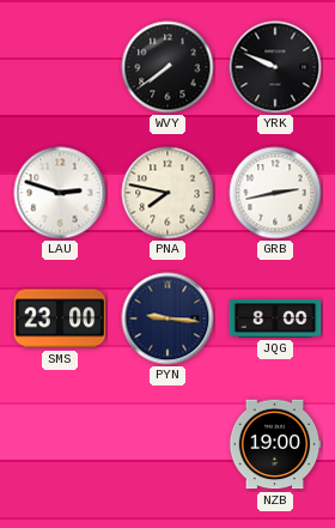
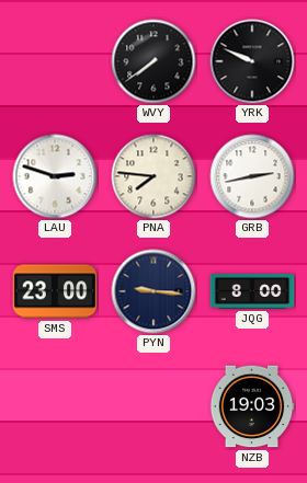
PNA: 7:47 -> 7:46
NZB: 19:00 -> 19:03
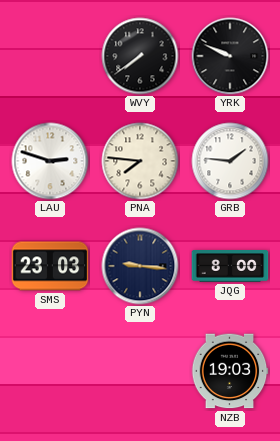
GRB: 2:43 -> 1:46
SMS: 23:00 -> 23:03
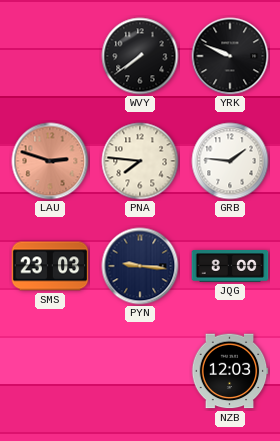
LAU dial: white -> salmon
NZB: 19:03 -> 12:03
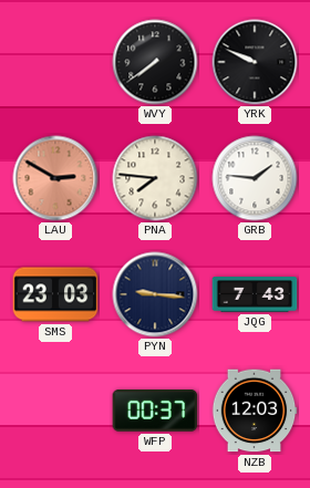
LAU: 2:48 -> 2:50
JQG: 8:00 -> 7:43
WFP: none -> 00:37
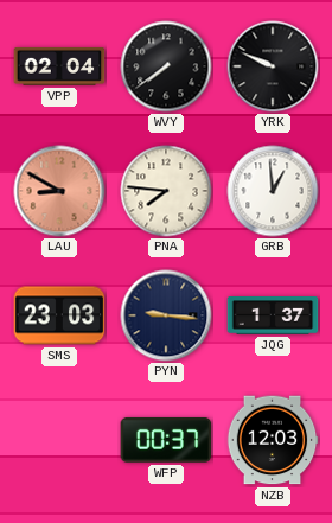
VPP: none -> 02:04
LAU: 2:50 -> 8:50
GRB: 1:46 -> 12:59
JQG: 7:43 -> 1:37
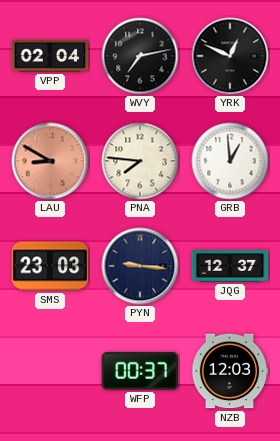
WVY: 7:39 -> 7:13
YRK: 9:49 -> 12:49
JQG: 1:37 -> 12:37
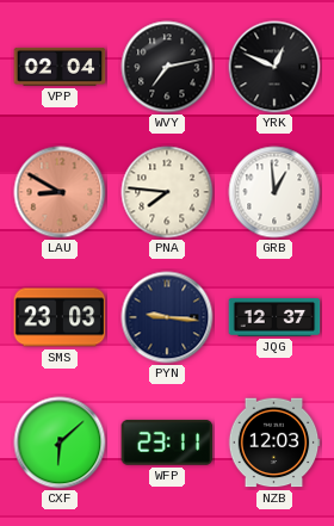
CXF: none -> 6:08
WFP: 00:37 -> 23:11
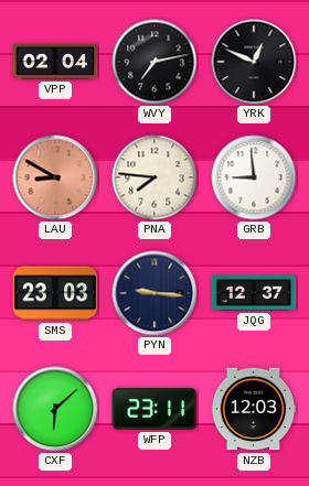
GRB: 12:59 -> 8:59
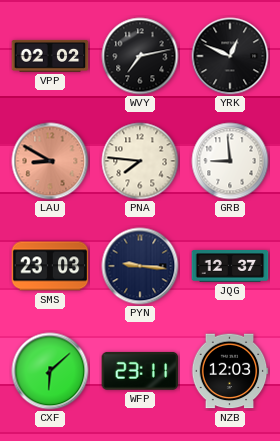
VPP: 02:04 -> 02:02
